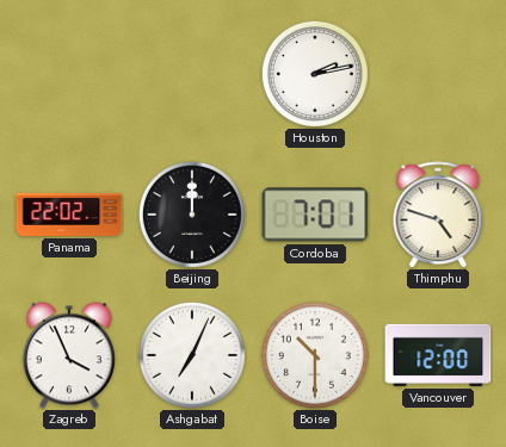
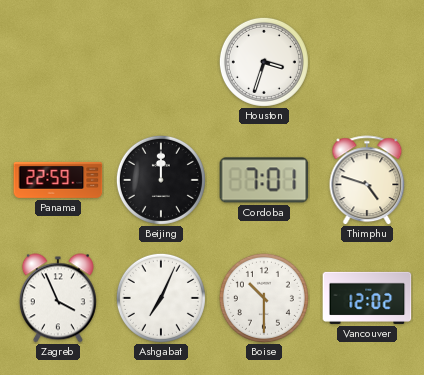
Houston: 2:13 -> 3:33
Panama: 22:02 -> 22:59
Vancouver: 12:00 -> 12:02
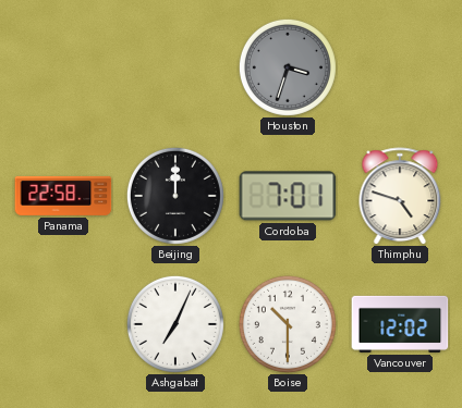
Houston dial: white -> grey
Panama: 22:59 -> 22:58
Zagreb: 3:56 -> none
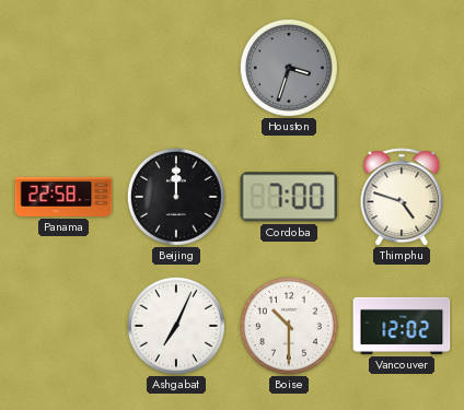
Cordoba: 7:01 -> 7:00
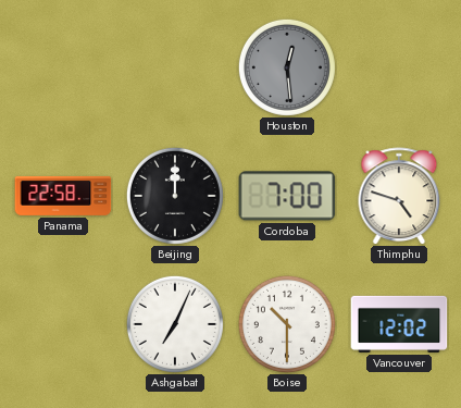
Houston: 3:33 -> 12:29
